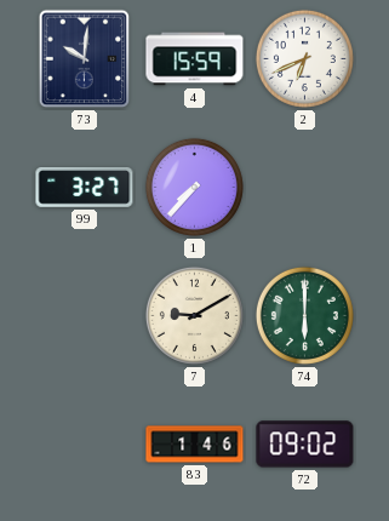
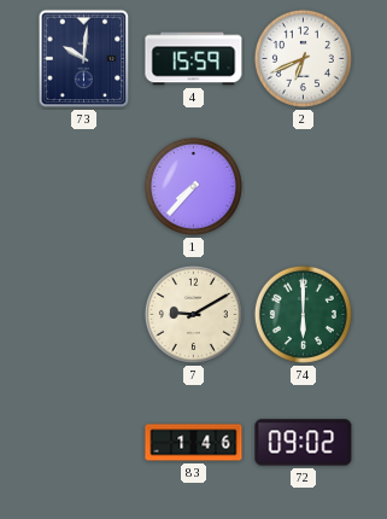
99: 3:27 -> none
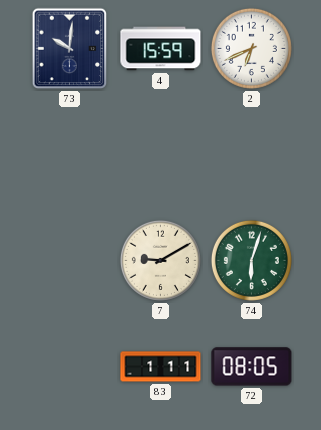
1: 7:37 -> none
74: 6:00 -> 6:03
83: 1:46 -> 1:11
72: 09:02 -> 08:05
